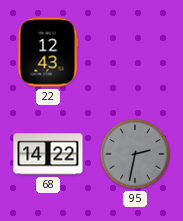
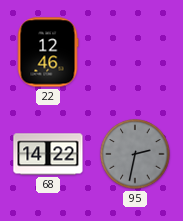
22: 12:43 -> 12:46
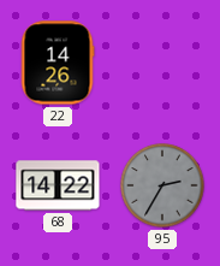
22: 12:46 -> 14:26
95: 2:32 -> 2:35
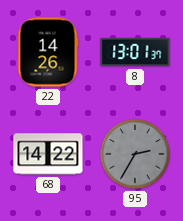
8: none -> 13:01
